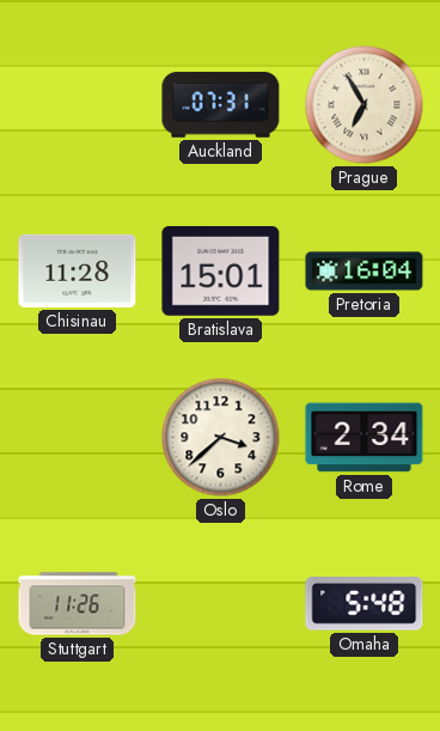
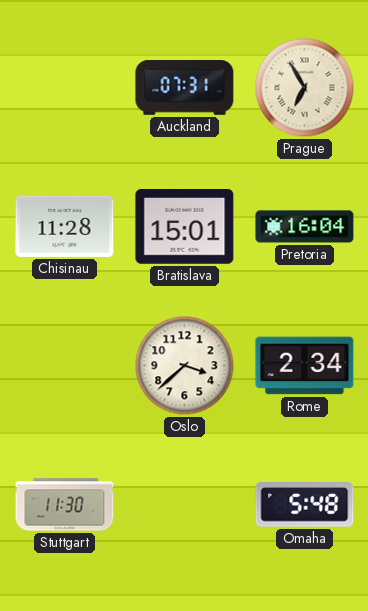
Stuttgart: 11:26 -> 11:30
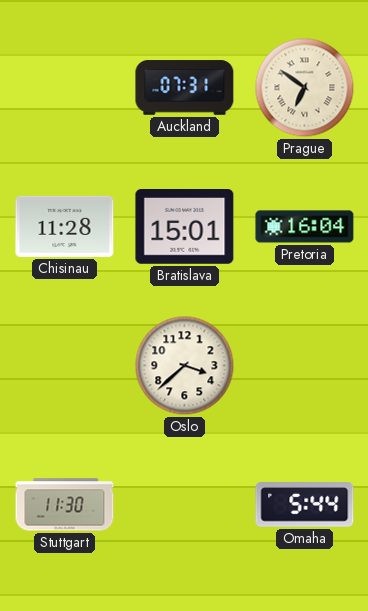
Prague: 6:55 -> 6:51
Rome: 2:34 -> none
Omaha: 5:48 -> 5:44
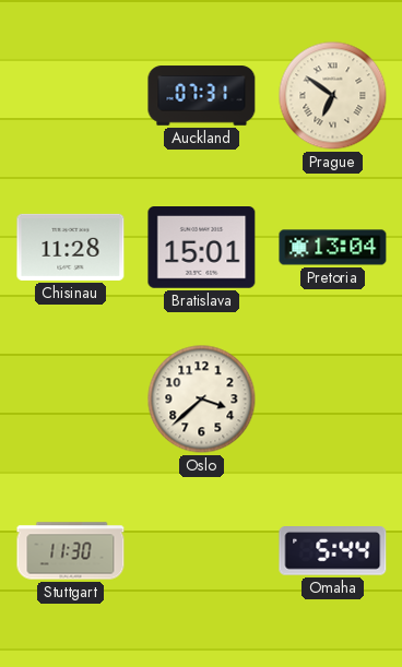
Pretoria: 16:04 -> 13:04
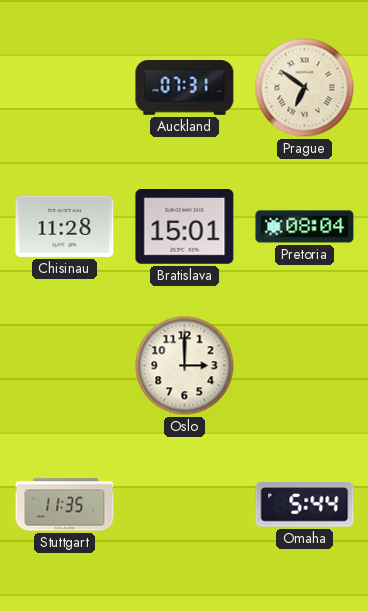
Pretoria: 13:04 -> 08:04
Oslo: 3:38 -> 3:00
Stuttgart: 11:30 -> 11:35
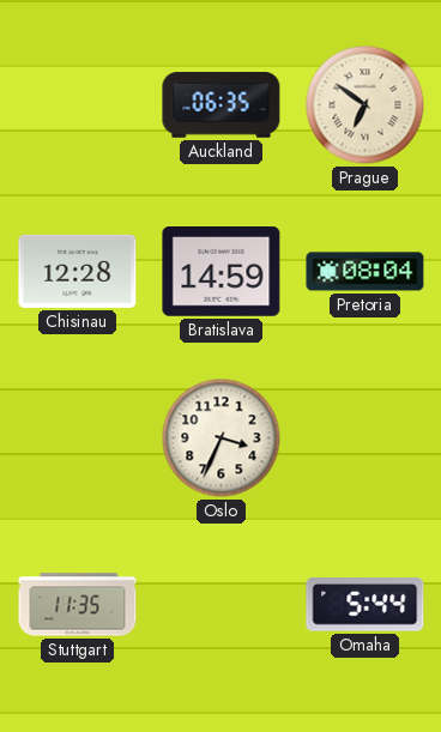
Auckland: 07:31 -> 06:35
Chisinau: 11:28 -> 12:28
Bratislava: 15:01 -> 14:59
Oslo: 3:00 -> 3:34
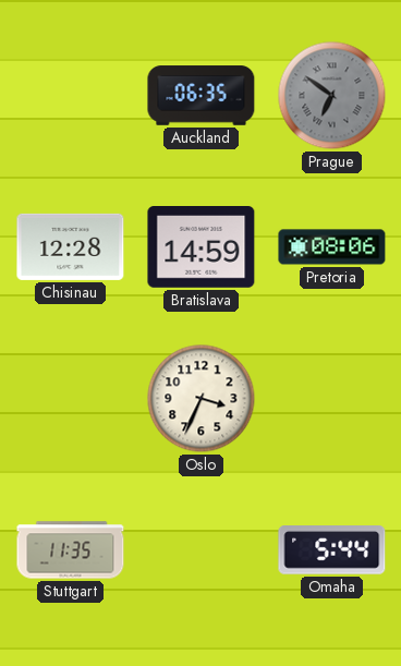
Prague dial: cream -> grey
Pretoria: 08:04 -> 08:06
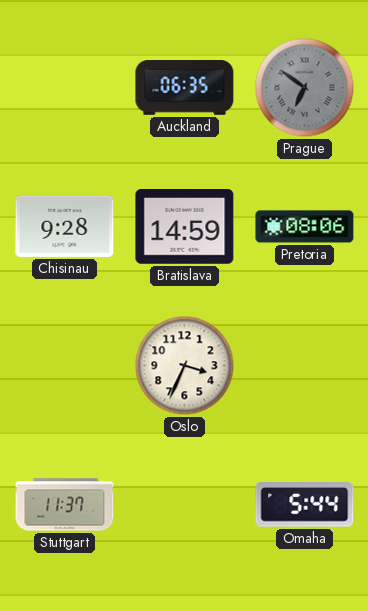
Chisinau: 12:28 -> 9:28
Stuttgart: 11:35 -> 11:37
